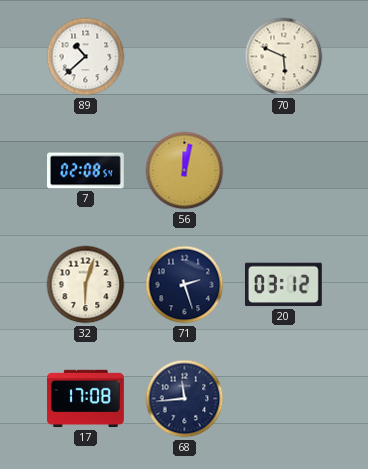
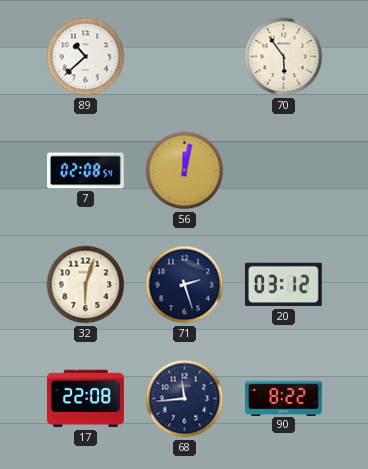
70: 5:49 -> 5:54
17: 17:08 -> 22:08
90: none -> 8:22
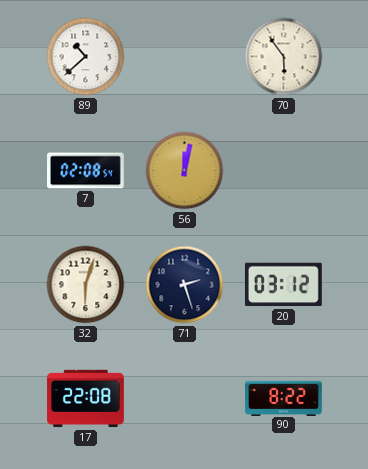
68: 11:44 -> none
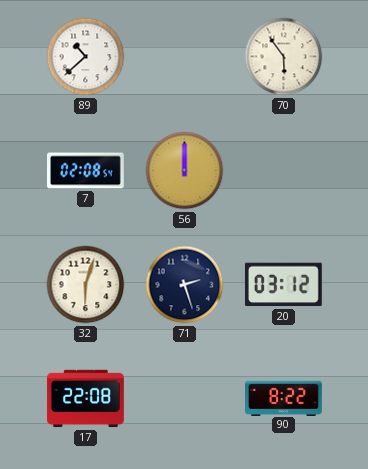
56: 12:02 -> 12:00
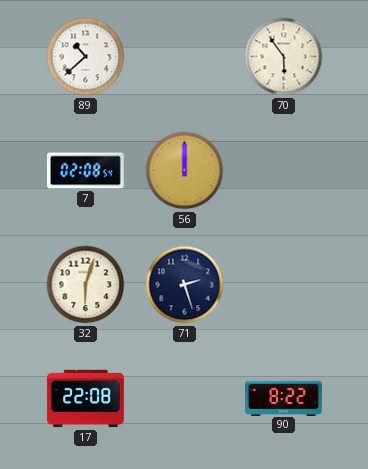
20: 03:12 -> none
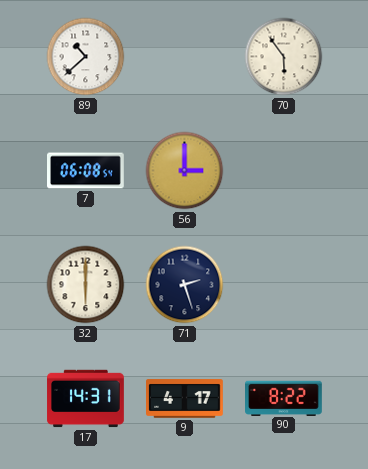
7: 02:08 -> 06:08
56: 12:00 -> 3:00
32: 6:03 -> 6:00
17: 22:08 -> 14:31
9: none -> 4:17
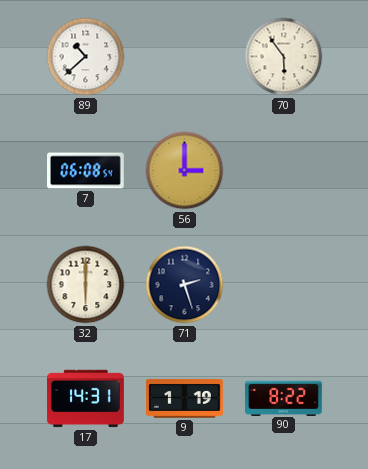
9: 4:17 -> 1:19
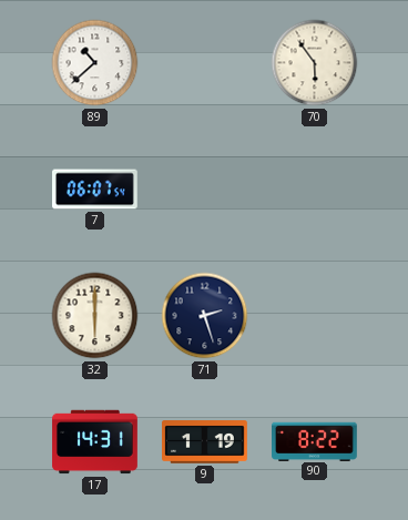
7: 06:08 -> 06:07
56: 3:00 -> none
